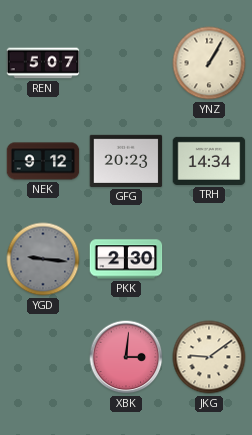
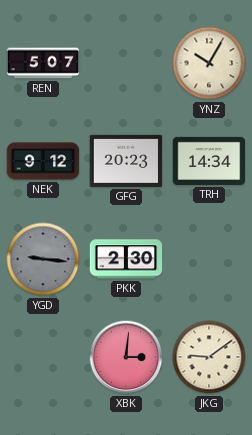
YNZ: 1:05 -> 10:05
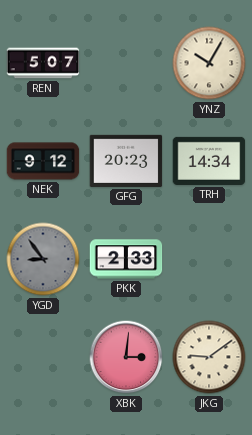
YGD: 9:16 -> 8:54
PKK: 2:30 -> 2:33
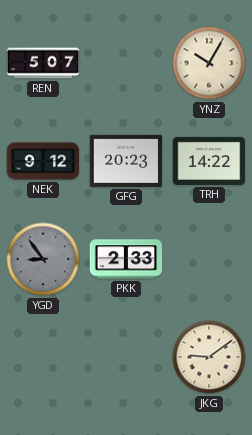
TRH: 14:34 -> 14:22
XBK: 3:01 -> none
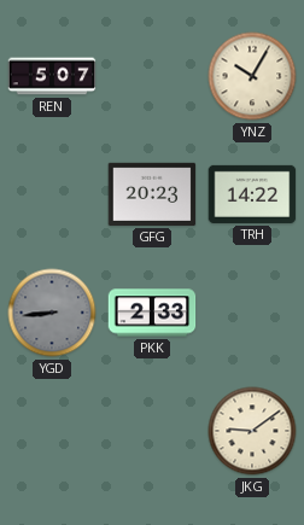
NEK: 9:12 -> none
YGD: 8:54 -> 8:44
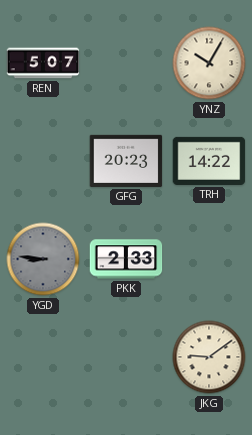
YGD: 8:44 -> 8:46
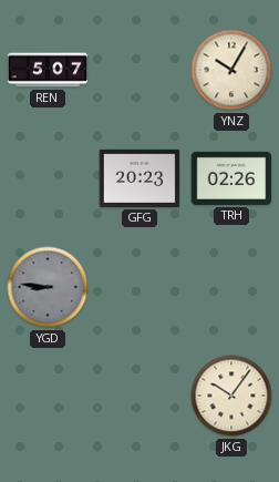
TRH: 14:22 -> 02:26
PKK: 2:33 -> none
JKG: 9:09 -> 10:06
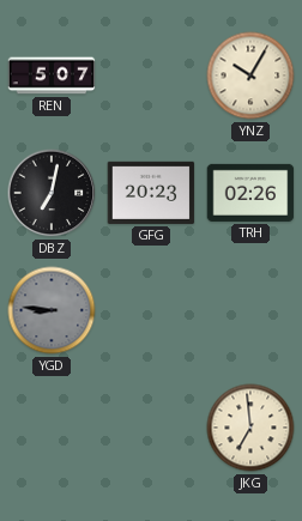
DBZ: none -> 7:02
JKG: 10:06 -> 6:59
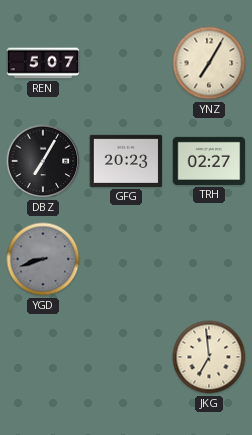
YNZ: 10:05 -> 7:05
DBZ: 7:02 -> 7:05
TRH: 02:26 -> 02:27
YGD: 8:46 -> 8:42
